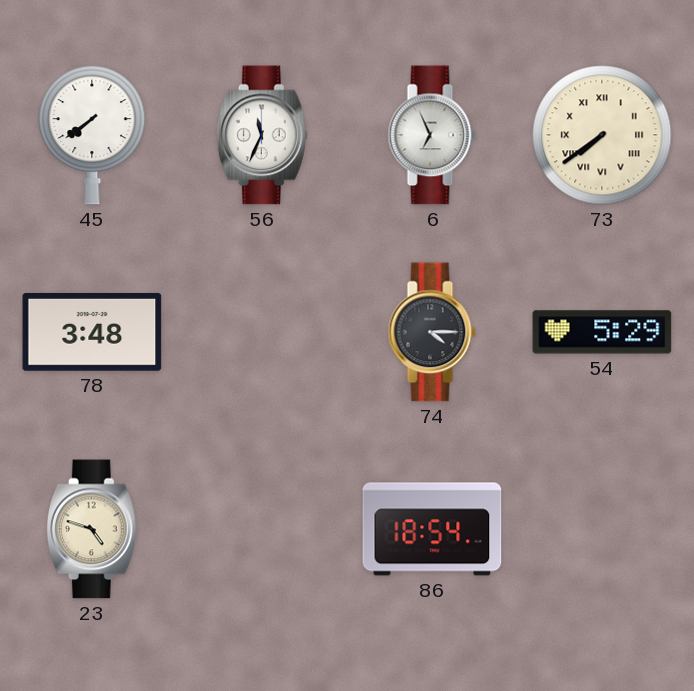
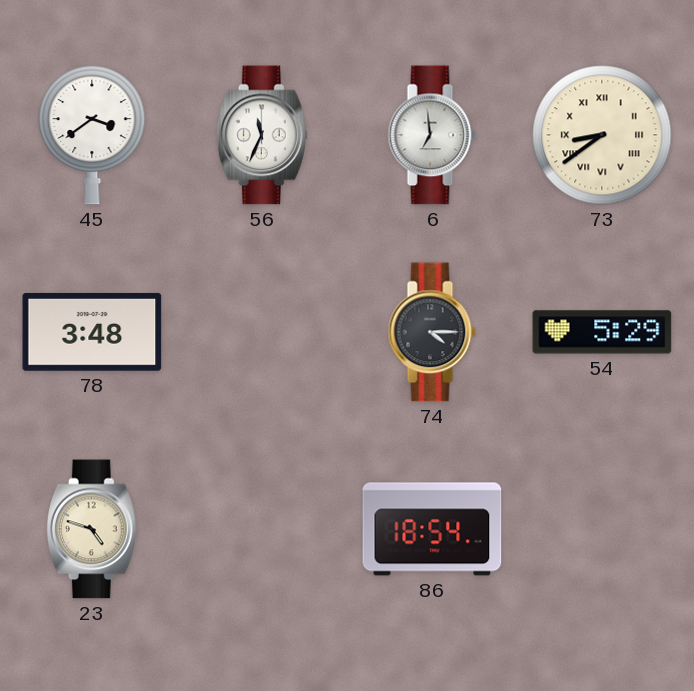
45: 7:39 -> 3:39
6: 6:56 -> 6:59
73: 7:39 -> 8:39
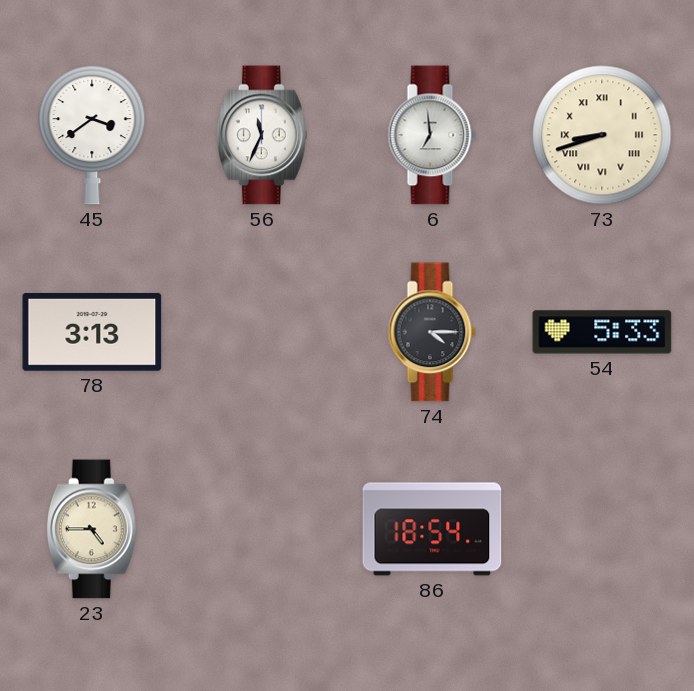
73: 8:39 -> 8:42
78: 3:48 -> 3:13
54: 5:29 -> 5:33
23: 4:48 -> 4:45
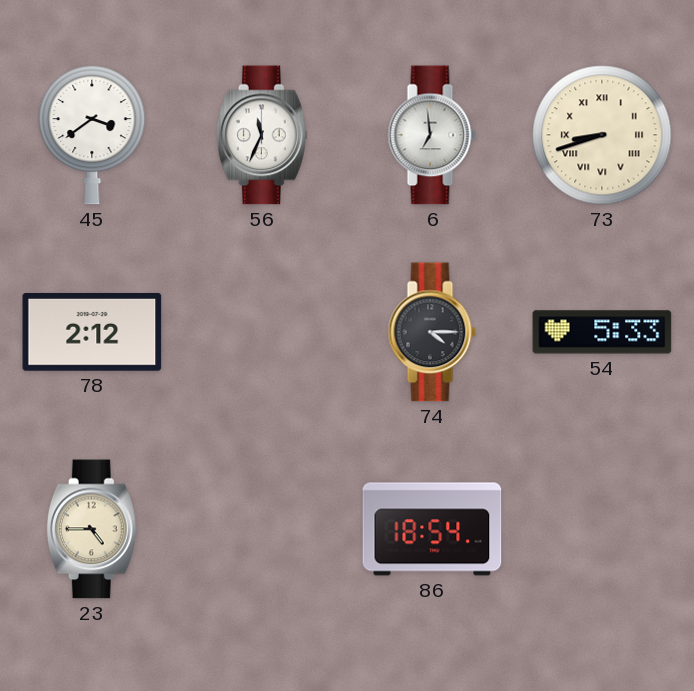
78: 3:13 -> 2:12
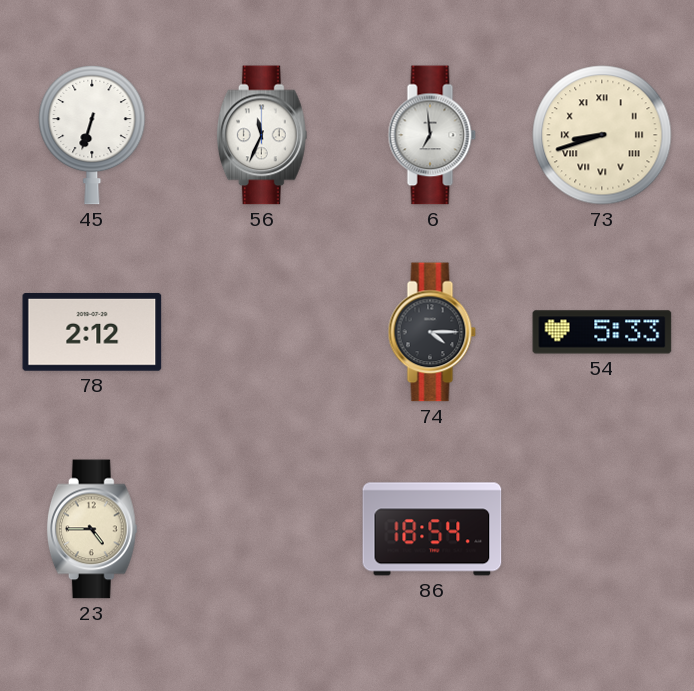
45: 3:39 -> 6:33
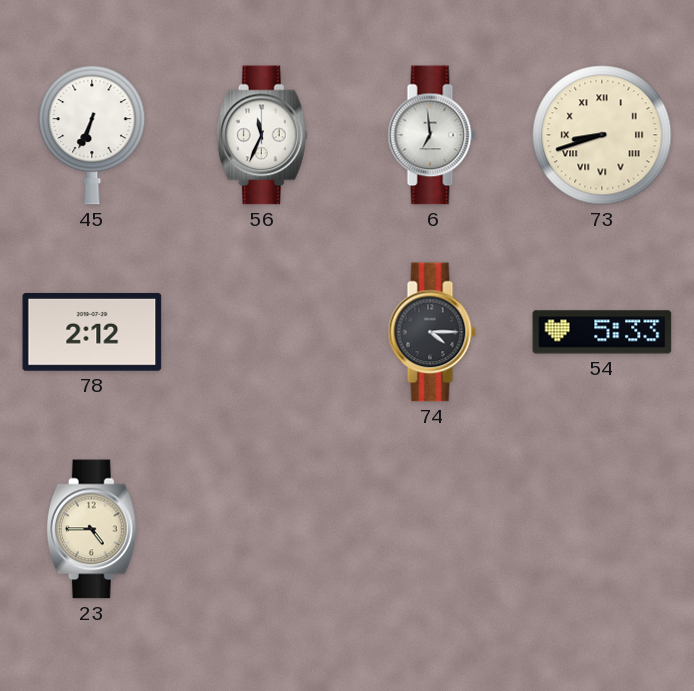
45: 6:33 -> 6:34
86: 18:54 -> none
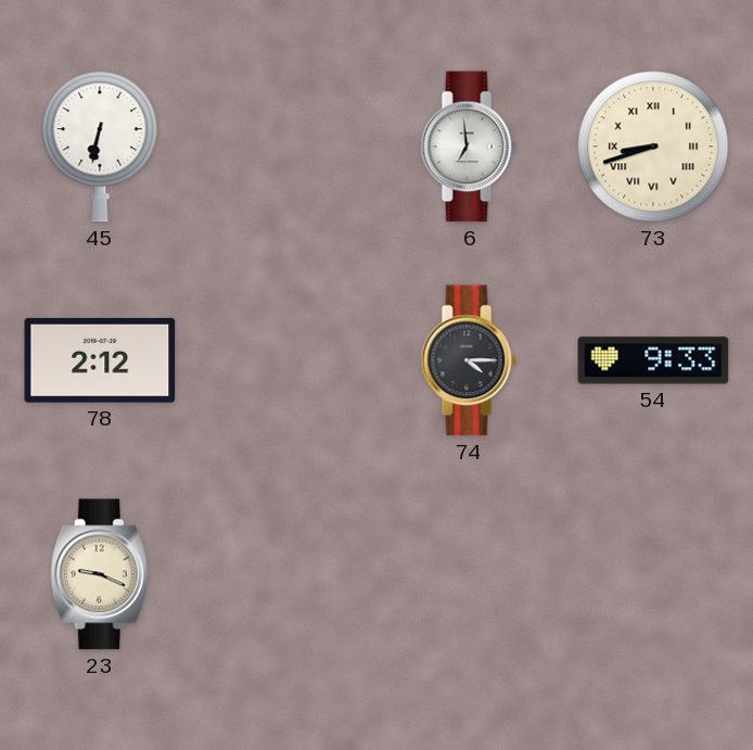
45: 6:34 -> 6:32
56: 11:34 -> none
54: 5:33 -> 9:33
23: 4:45 -> 9:19
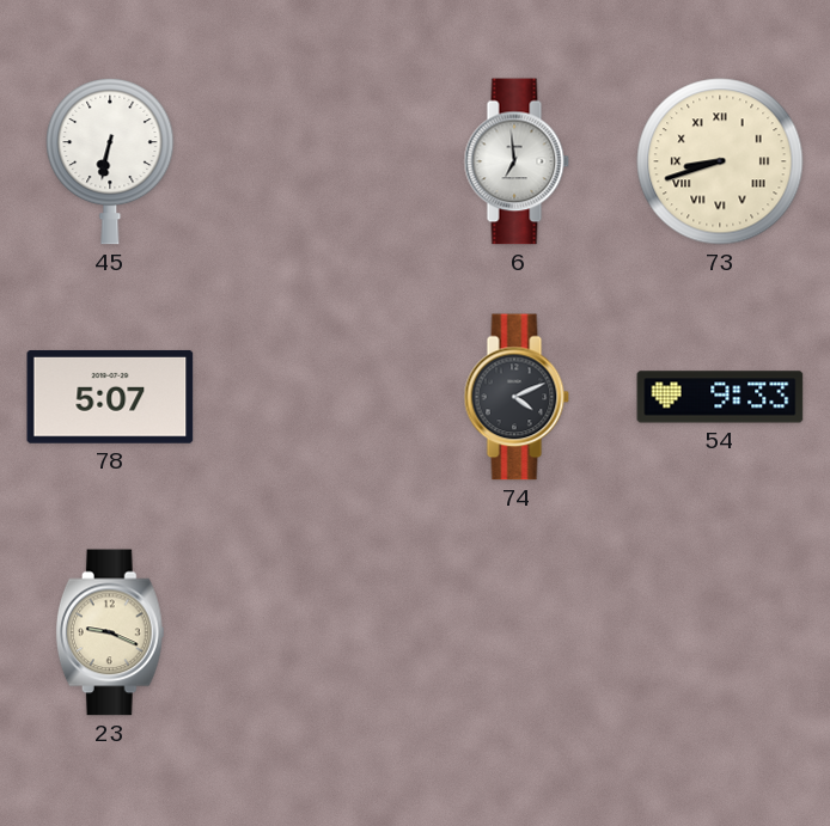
78: 2:12 -> 5:07
74: 4:15 -> 4:11
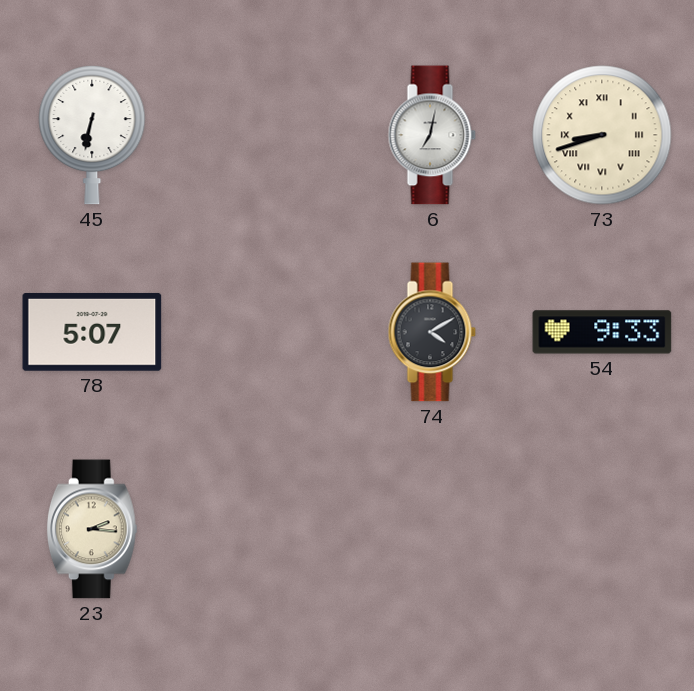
6: 6:59 -> 7:02
74: 4:11 -> 4:10
23: 9:19 -> 2:16
